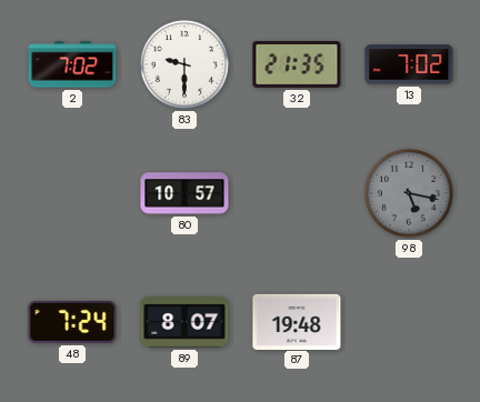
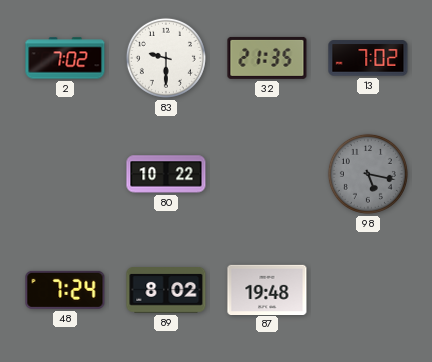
80: 10:57 -> 10:22
89: 8:07 -> 8:02
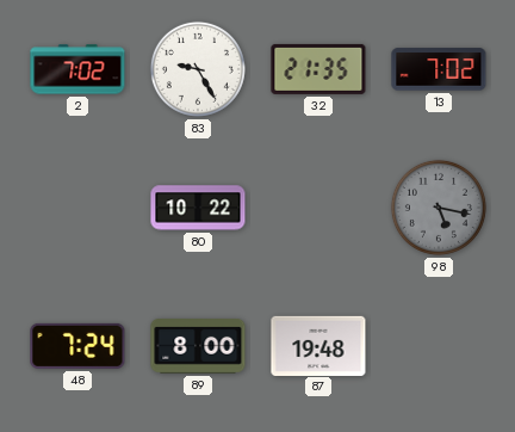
83: 9:30 -> 9:25
89: 8:02 -> 8:00
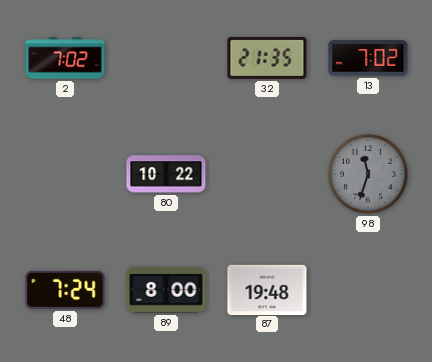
83: 9:25 -> none
98: 5:17 -> 11:33
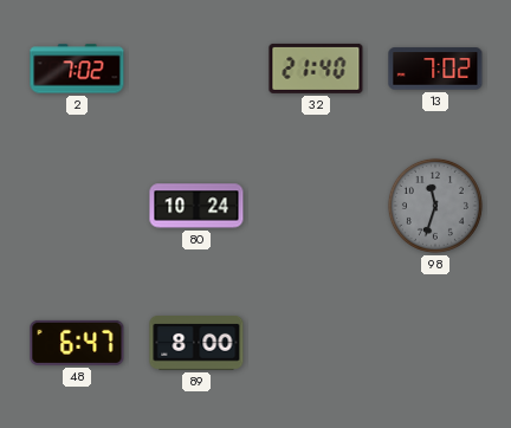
32: 21:35 -> 21:40
80: 10:22 -> 10:24
48: 7:24 -> 6:47
87: 19:48 -> none
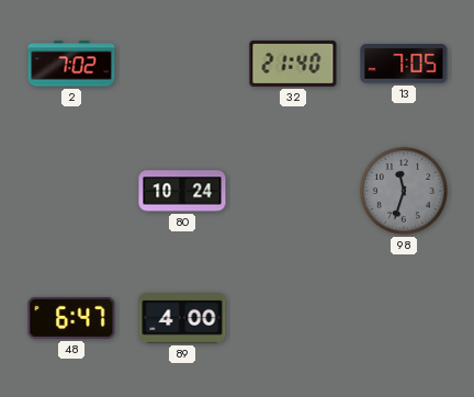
13: 7:02 -> 7:05
89: 8:00 -> 4:00
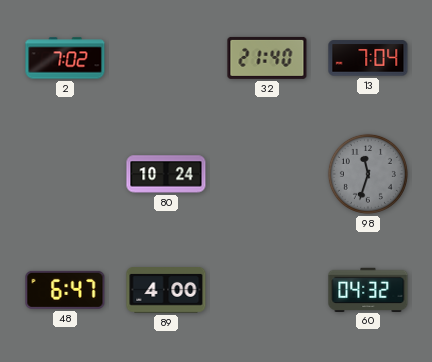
13: 7:05 -> 7:04
60: none -> 04:32
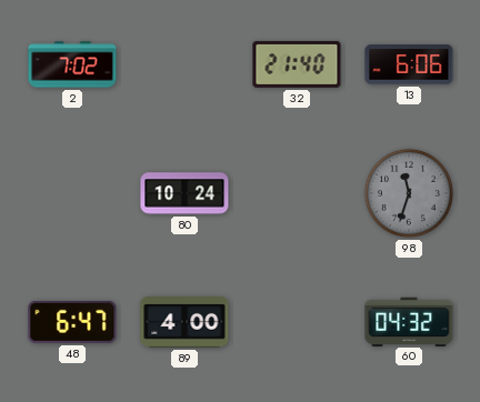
13: 7:04 -> 6:06
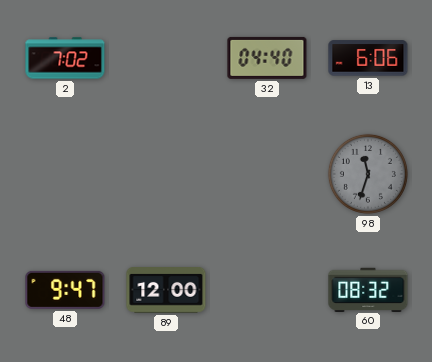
32: 21:40 -> 04:40
80: 10:24 -> none
48: 6:47 -> 9:47
89: 4:00 -> 12:00
60: 04:32 -> 08:32
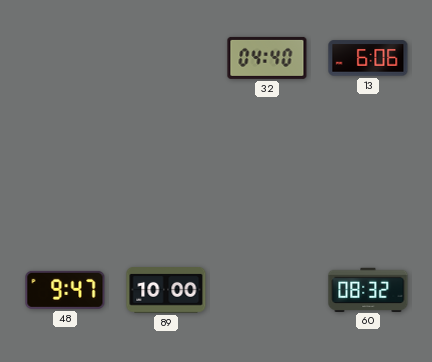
2: 7:02 -> none
98: 11:33 -> none
89: 12:00 -> 10:00
